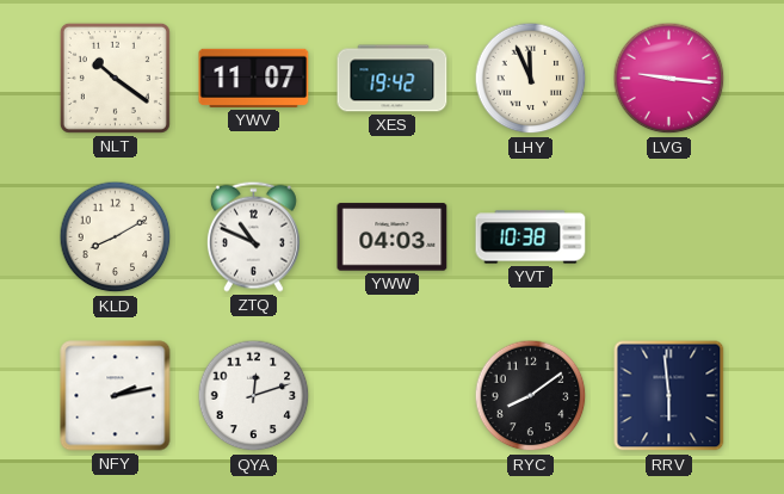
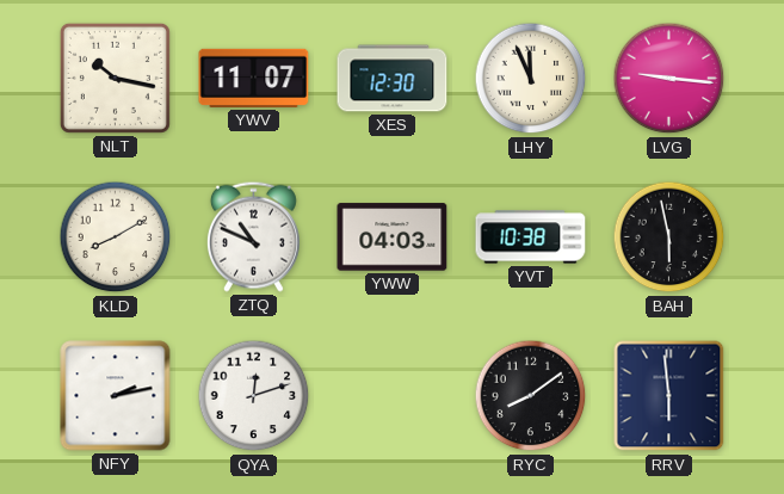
NLT: 10:21 -> 10:17
XES: 19:42 -> 12:30
BAH: none -> 5:58
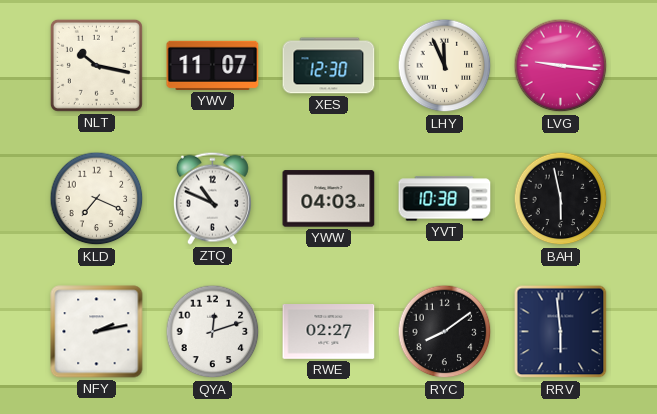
KLD: 8:10 -> 7:19
RWE: none -> 02:27
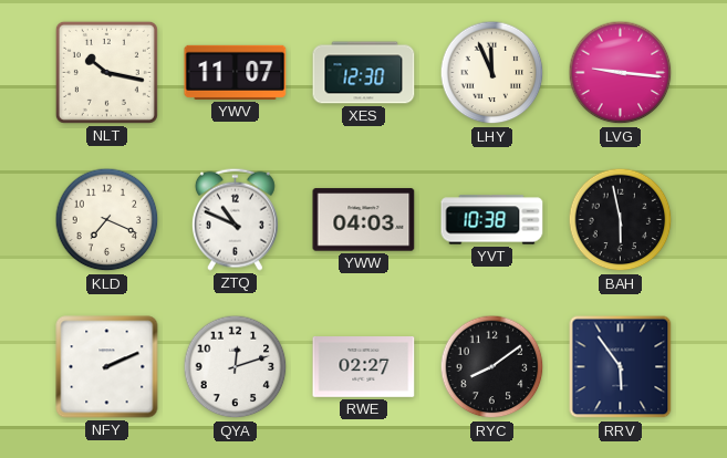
NFY: 2:13 -> 2:11
RRV: 5:59 -> 5:54
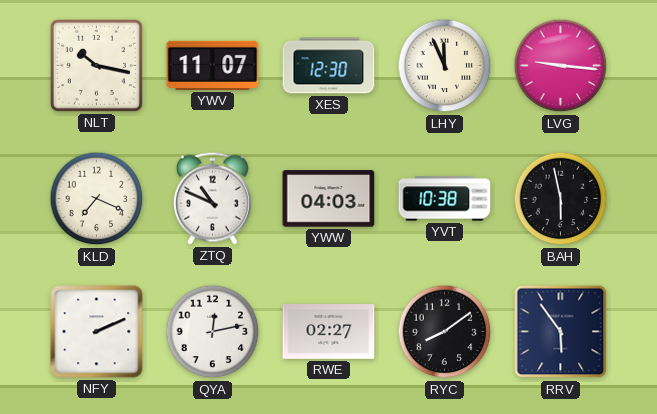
QYA: 12:12 -> 12:13
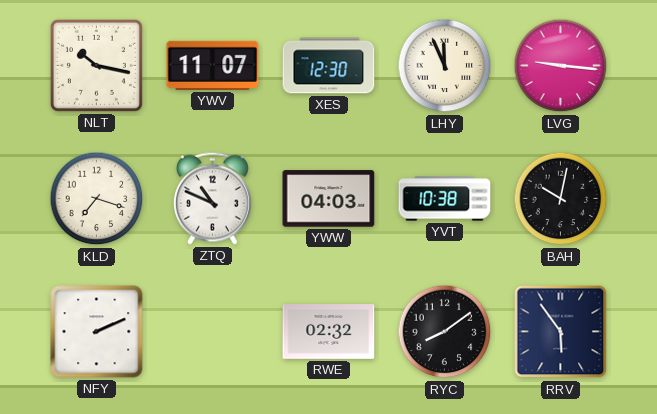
KLD: 7:19 -> 7:18
BAH: 5:58 -> 10:02
QYA: 12:13 -> none
RWE: 02:27 -> 02:32
